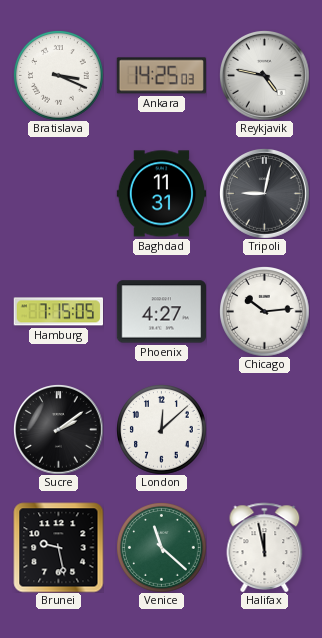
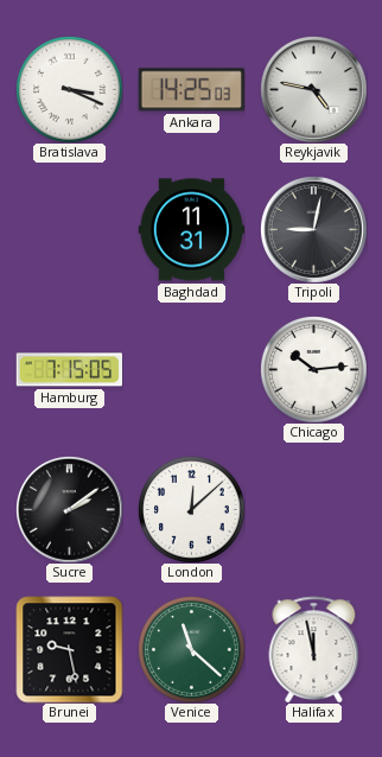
Phoenix: 4:27 -> none
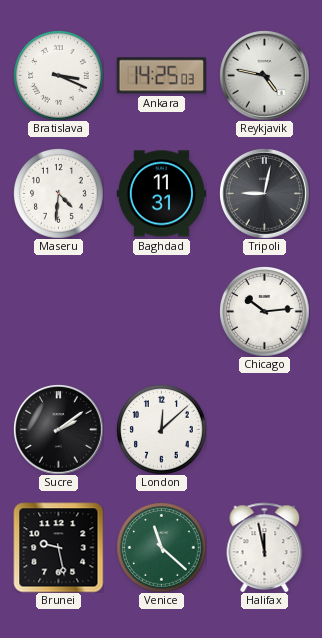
Maseru: none -> 4:31
Hamburg: 7:15 -> none
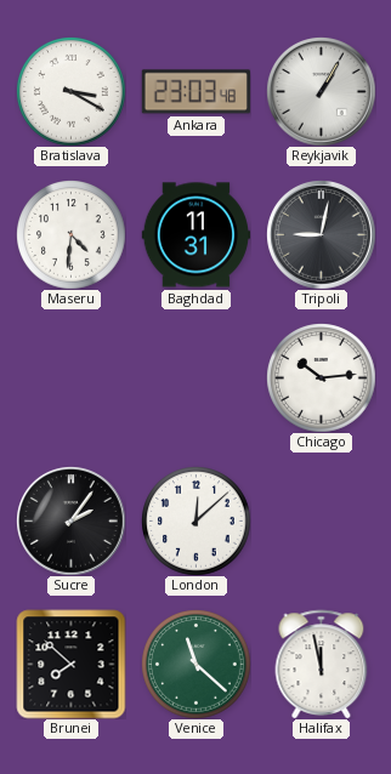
Bratislava: 3:19 -> 3:20
Ankara: 14:25 -> 23:03
Reykjavik: 4:47 -> 1:05
Sucre: 2:09 -> 2:06
Brunei: 9:28 -> 7:52
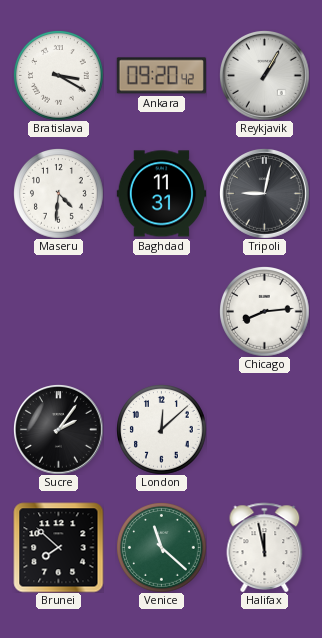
Ankara: 23:03 -> 09:20
Chicago: 10:14 -> 8:14
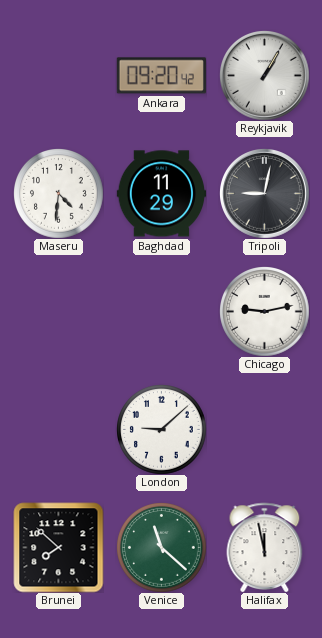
Bratislava: 3:20 -> none
Baghdad: 11:31 -> 11:29
Chicago: 8:14 -> 9:13
Sucre: 2:06 -> none
London: 12:08 -> 9:08
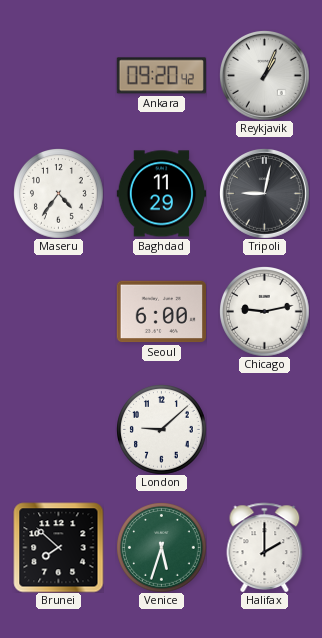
Reykjavik: 1:05 -> 1:04
Maseru: 4:31 -> 4:36
Seoul: none -> 6:00
Venice: 11:22 -> 5:33
Halifax: 11:58 -> 2:00
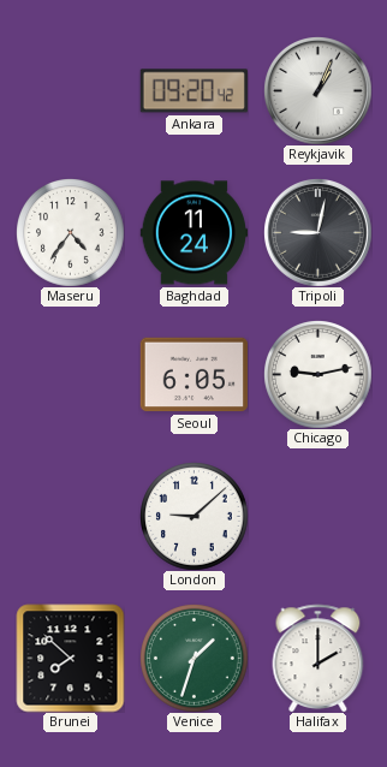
Baghdad: 11:29 -> 11:24
Seoul: 6:00 -> 6:05
Venice: 5:33 -> 1:33
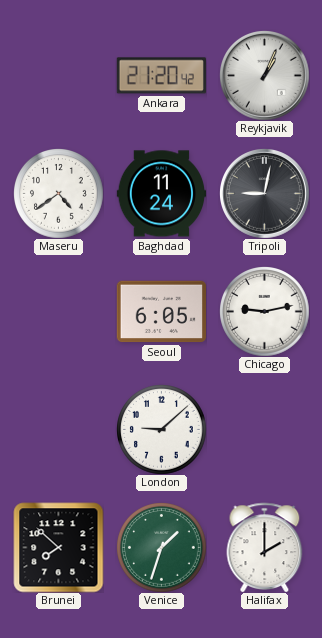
Ankara: 09:20 -> 21:20
Maseru: 4:36 -> 4:39
